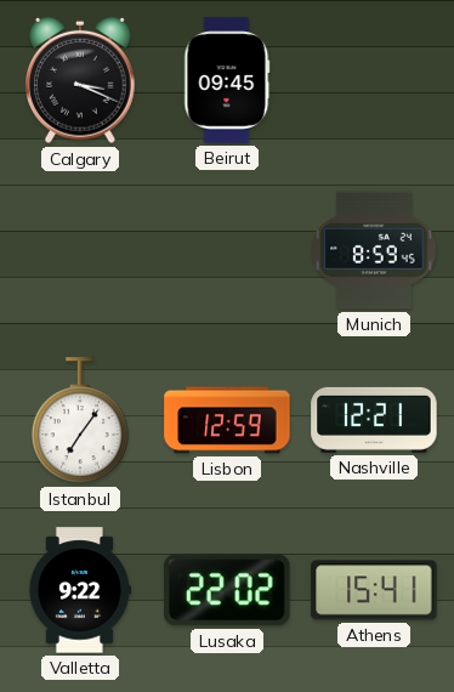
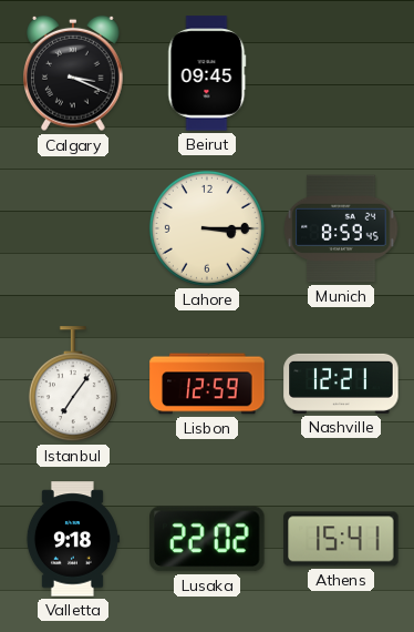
Lahore: none -> 3:15
Valletta: 9:22 -> 9:18
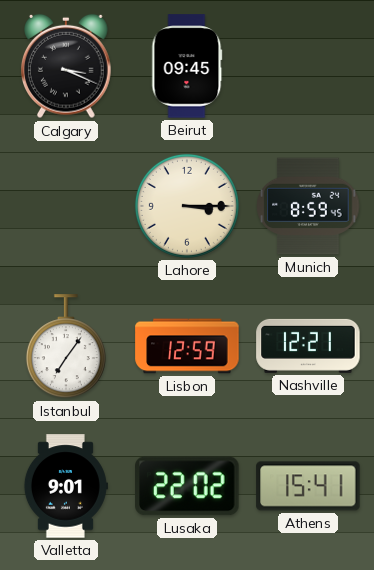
Valletta: 9:18 -> 9:01
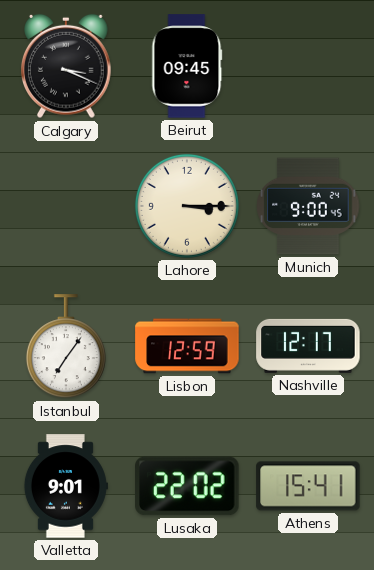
Munich: 8:59 -> 9:00
Nashville: 12:21 -> 12:17
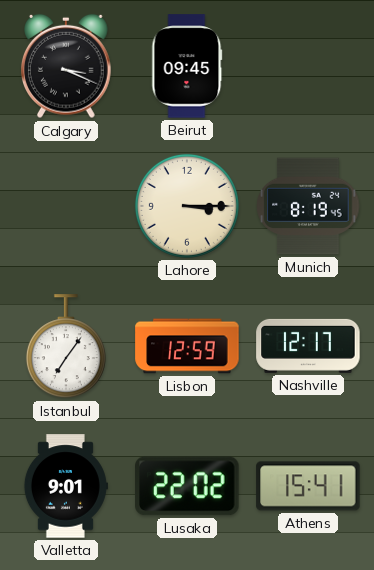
Munich: 9:00 -> 8:19
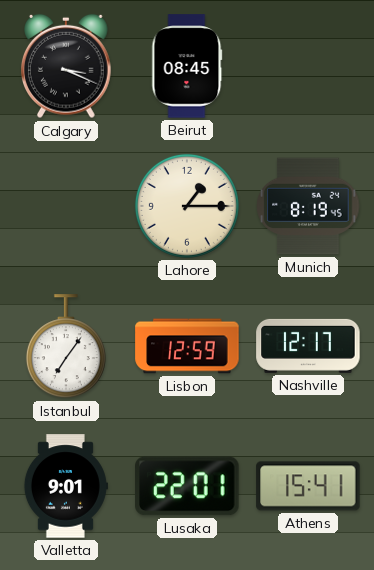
Beirut: 09:45 -> 08:45
Lahore: 3:15 -> 1:15
Lusaka: 22:02 -> 22:01
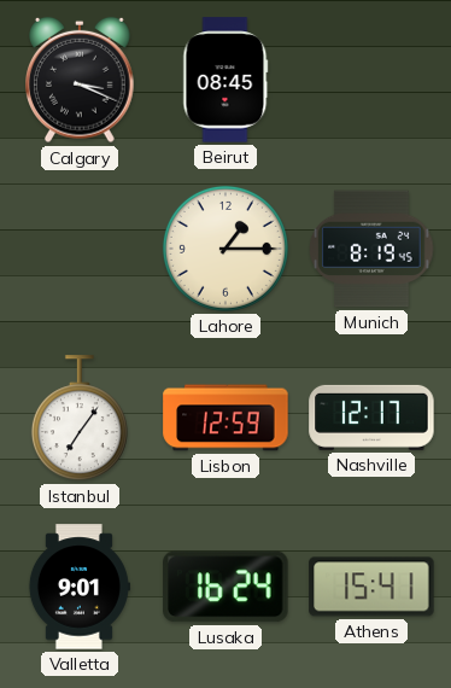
Lusaka: 22:01 -> 16:24
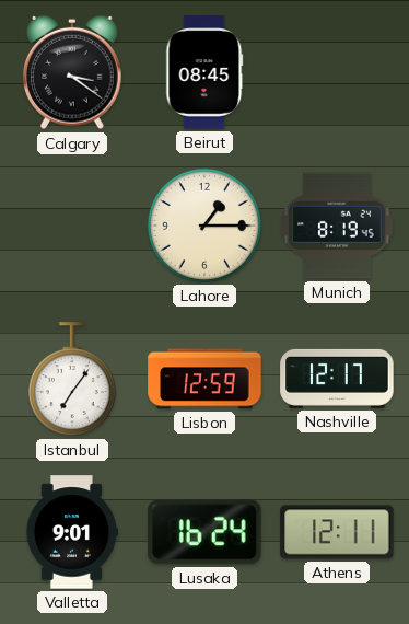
Calgary: 3:19 -> 3:21
Athens: 15:41 -> 12:11
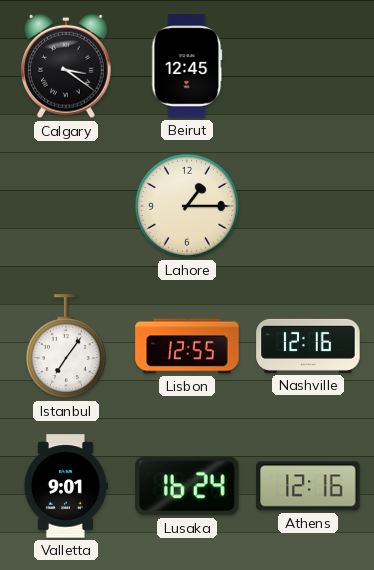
Beirut: 08:45 -> 12:45
Munich: 8:19 -> none
Lisbon: 12:59 -> 12:55
Nashville: 12:17 -> 12:16
Athens: 12:11 -> 12:16
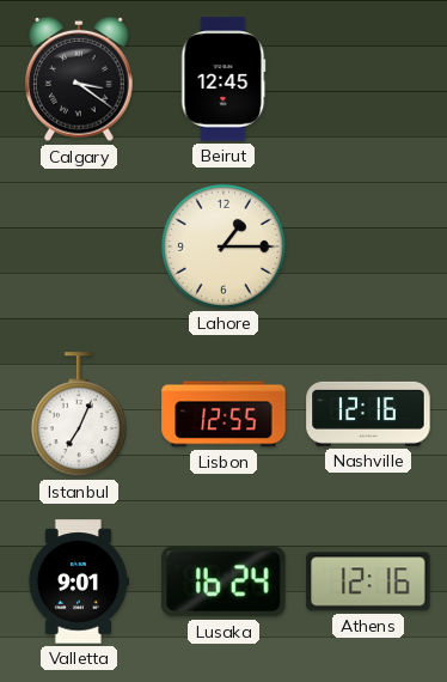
Istanbul: 7:06 -> 7:04
